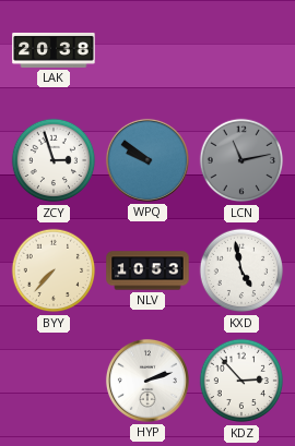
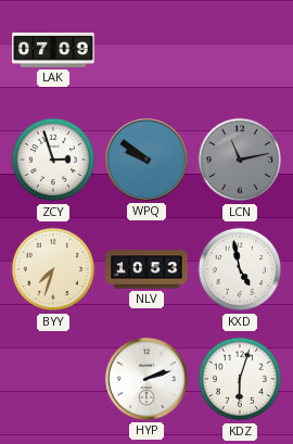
LAK: 20:38 -> 07:09
BYY: 7:37 -> 7:33
KDZ: 2:53 -> 6:03
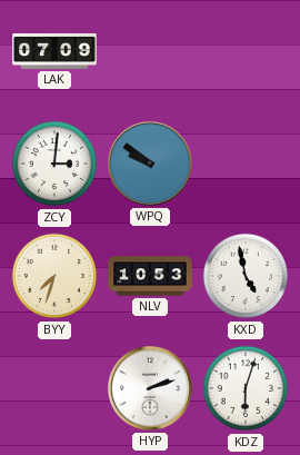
ZCY: 2:57 -> 3:01
LCN: 11:13 -> none
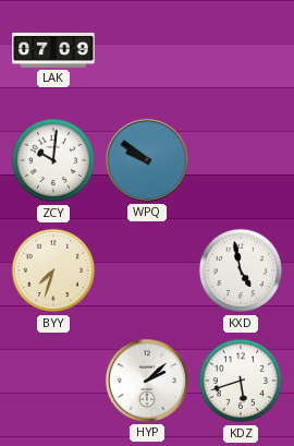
ZCY: 3:01 -> 10:01
NLV: 10:53 -> none
HYP: 2:12 -> 2:08
KDZ: 6:03 -> 5:42
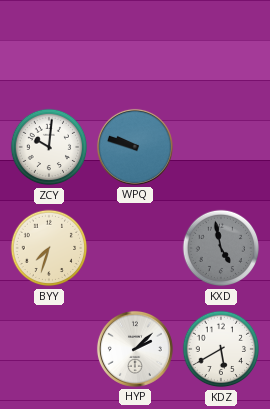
LAK: 07:09 -> none
WPQ: 9:51 -> 9:48
KXD dial: white -> grey
KDZ: 5:42 -> 5:40
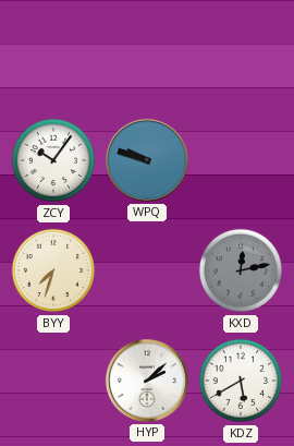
ZCY: 10:01 -> 10:06
KXD: 4:58 -> 12:13
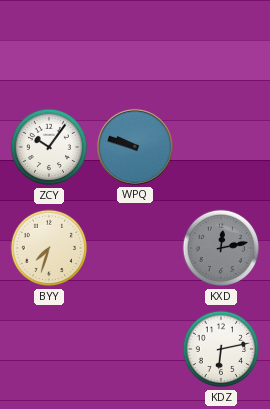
HYP: 2:08 -> none
KDZ: 5:40 -> 6:13
